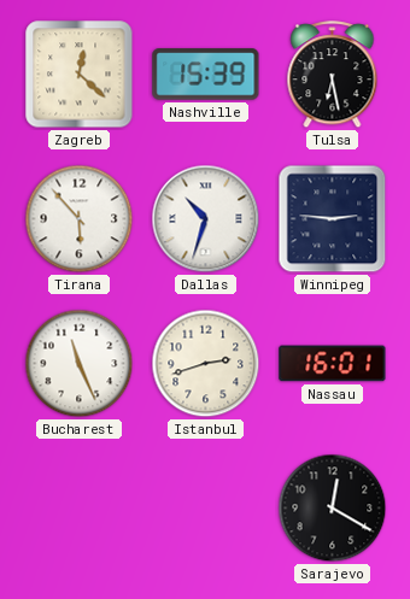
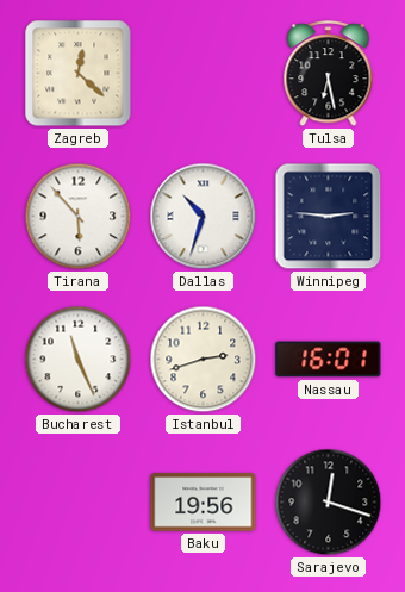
Nashville: 15:39 -> none
Baku: none -> 19:56
Sarajevo: 12:20 -> 12:18
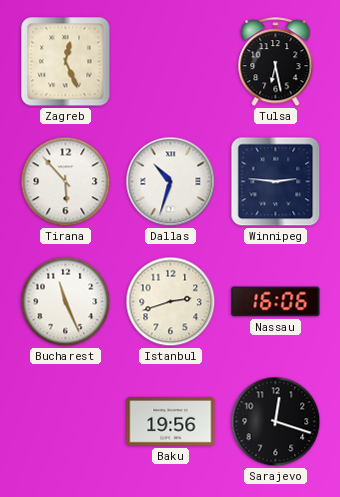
Zagreb: 12:22 -> 12:26
Nassau: 16:01 -> 16:06
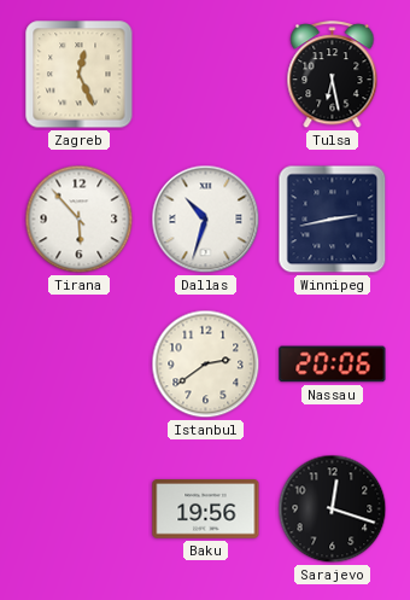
Winnipeg: 2:46 -> 2:43
Bucharest: 11:26 -> none
Istanbul: 2:42 -> 2:39
Nassau: 16:06 -> 20:06
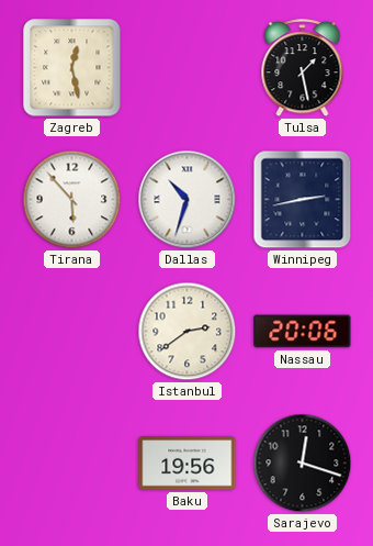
Zagreb: 12:26 -> 12:28
Tulsa: 6:28 -> 1:28
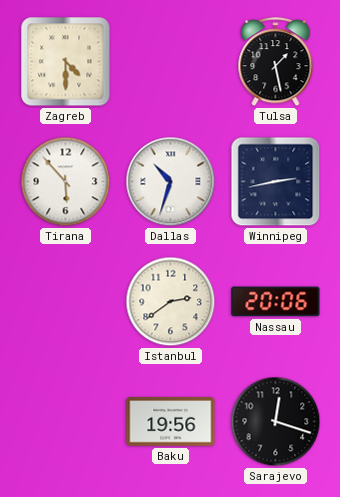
Zagreb: 12:28 -> 4:30
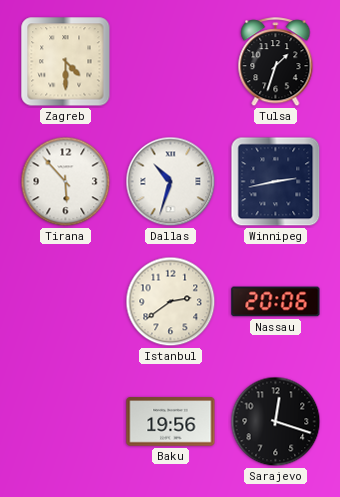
Tulsa: 1:28 -> 1:33
